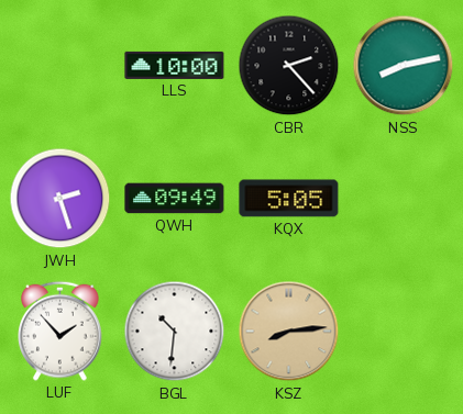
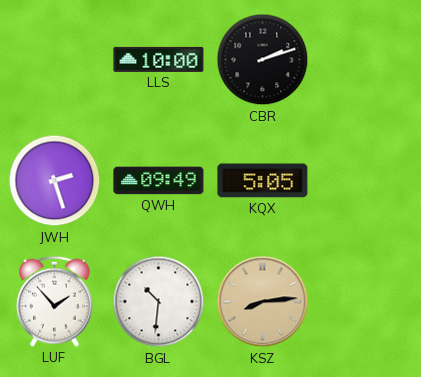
CBR: 2:23 -> 2:12
NSS: 8:13 -> none
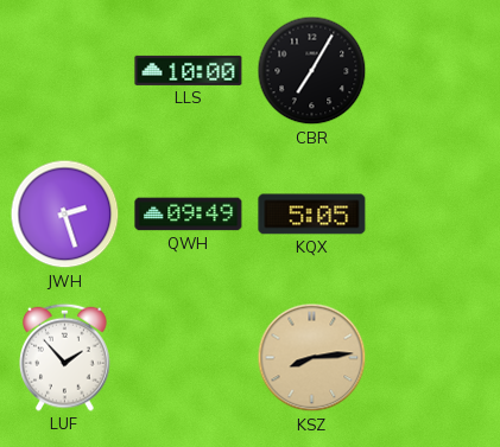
CBR: 2:12 -> 7:05
BGL: 10:31 -> none
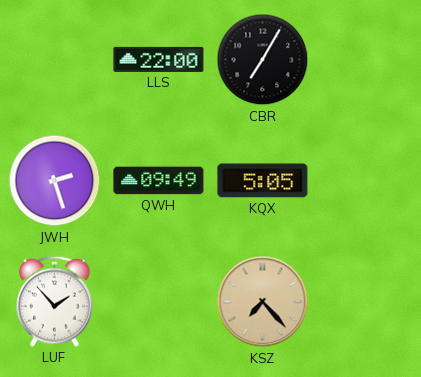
LLS: 10:00 -> 22:00
KSZ: 8:14 -> 7:23
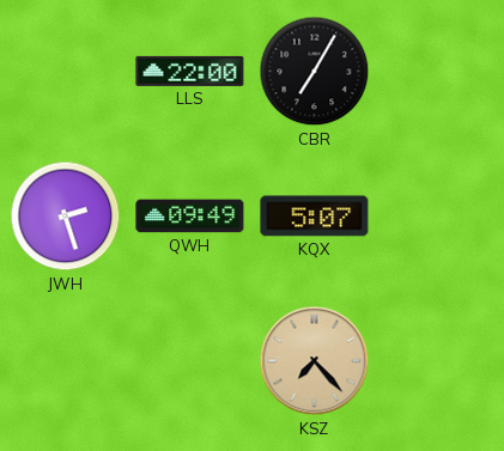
KQX: 5:05 -> 5:07
LUF: 1:53 -> none
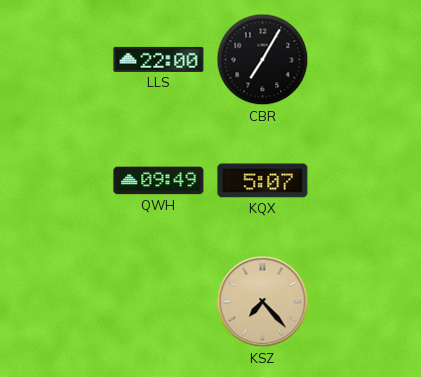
JWH: 2:27 -> none
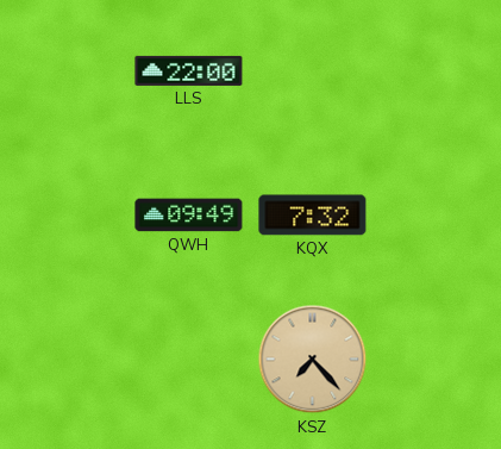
CBR: 7:05 -> none
KQX: 5:07 -> 7:32
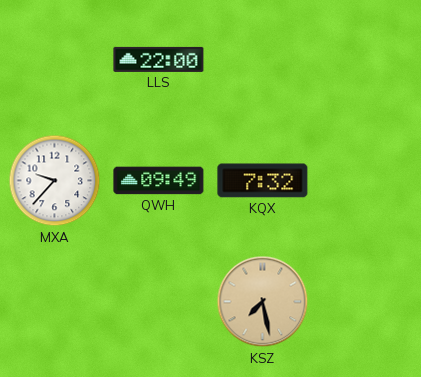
MXA: none -> 9:37
KSZ: 7:23 -> 7:28
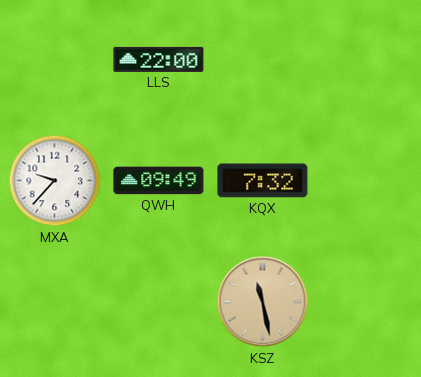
KSZ: 7:28 -> 11:28
